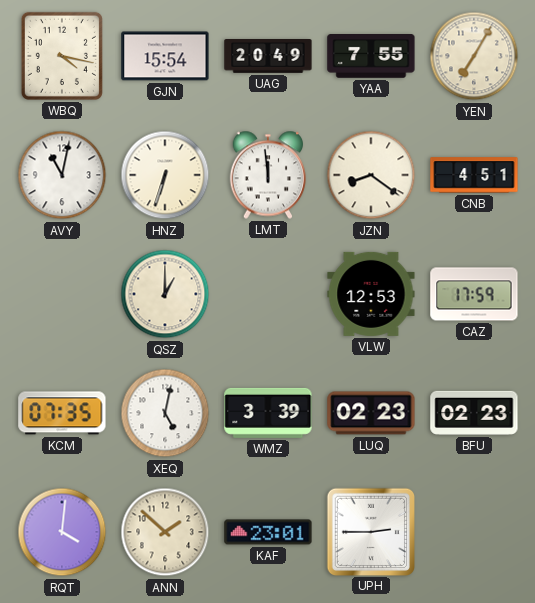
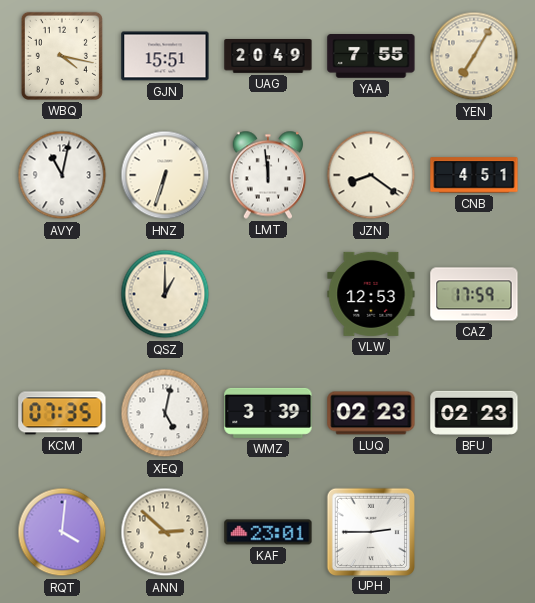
GJN: 15:54 -> 15:51
ANN: 1:52 -> 2:52
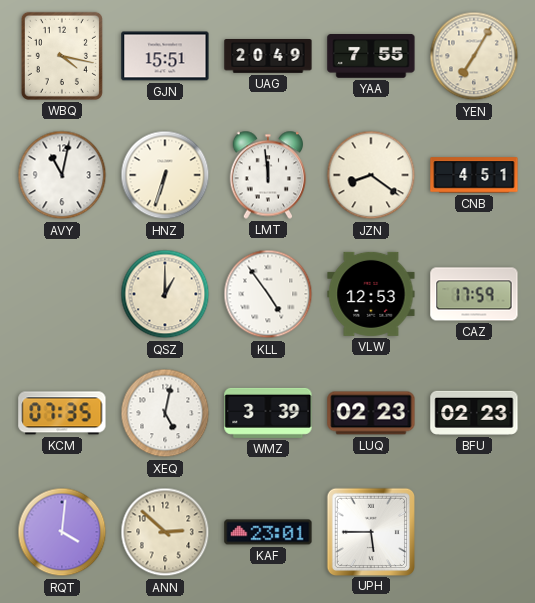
KLL: none -> 4:54
UPH: 2:45 -> 5:45
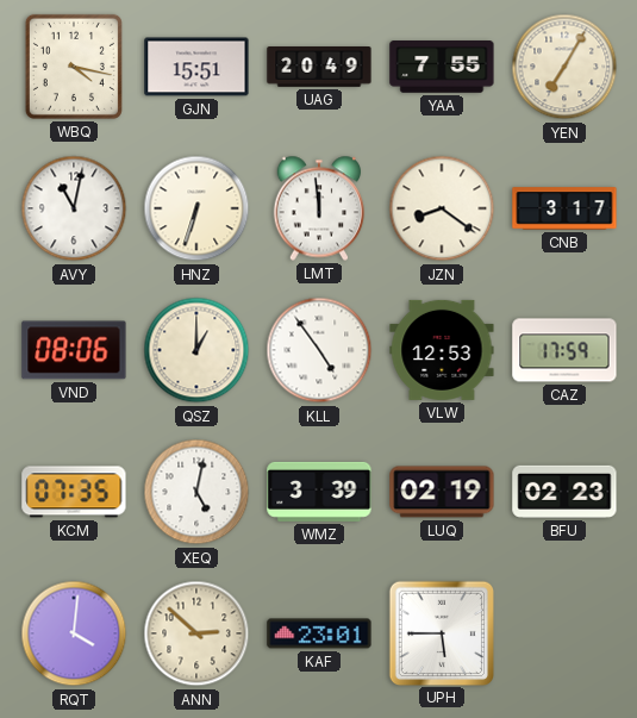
CNB: 4:51 -> 3:17
VND: none -> 08:06
LUQ: 02:23 -> 02:19
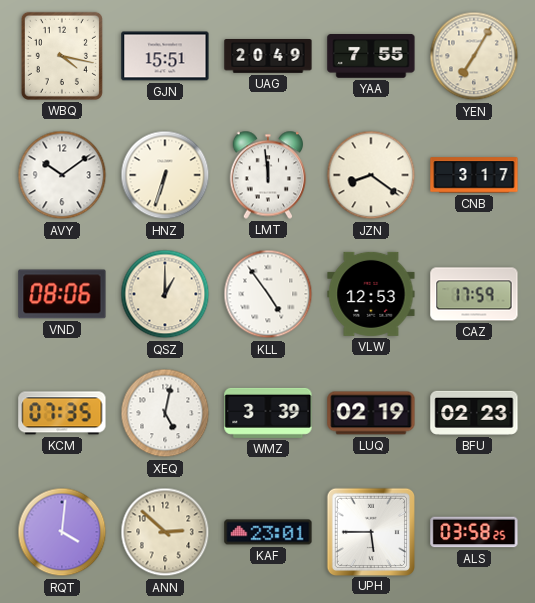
AVY: 11:02 -> 10:09
ALS: none -> 03:58
